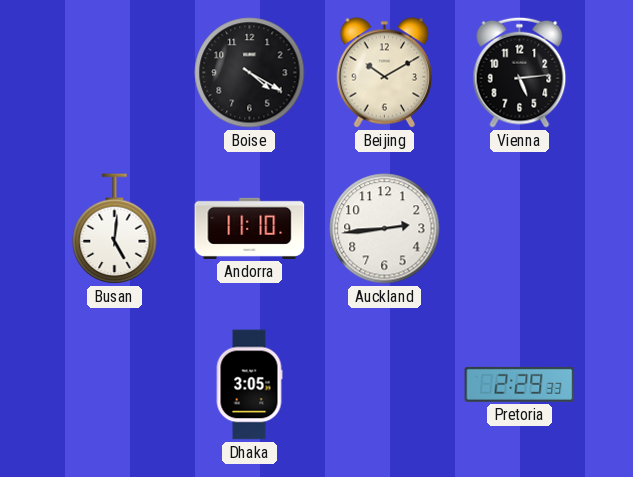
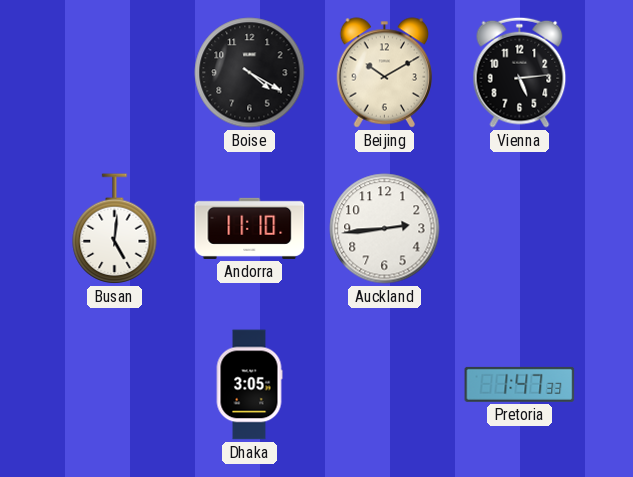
Pretoria: 2:29 -> 1:47
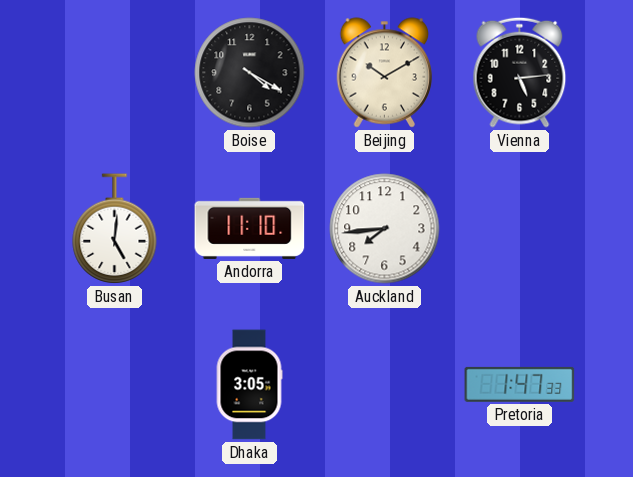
Auckland: 2:44 -> 7:44
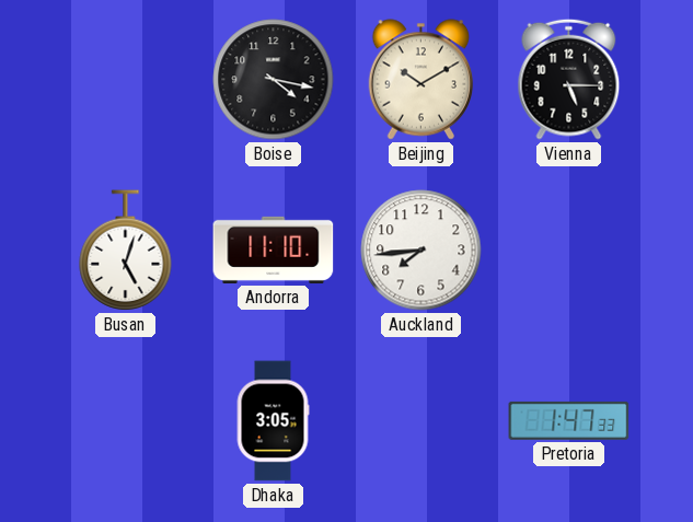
Boise: 4:20 -> 4:17
Vienna: 5:14 -> 5:15
Busan: 5:01 -> 5:03
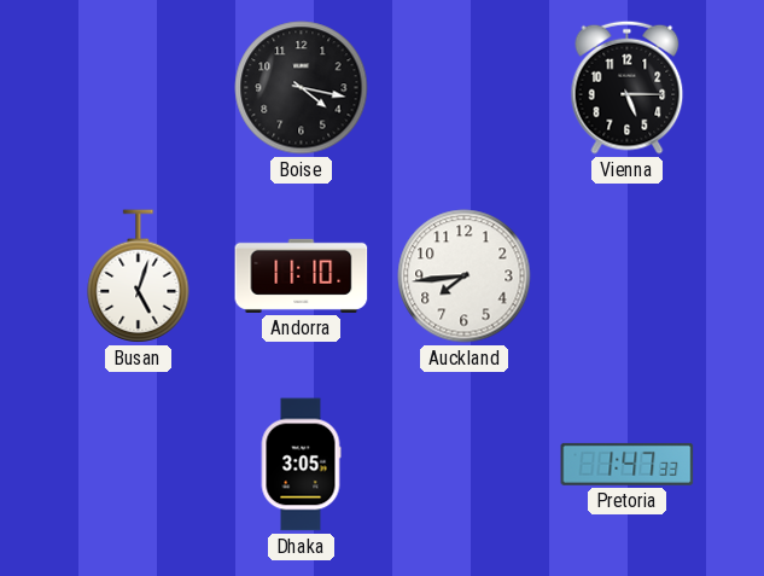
Beijing: 10:10 -> none
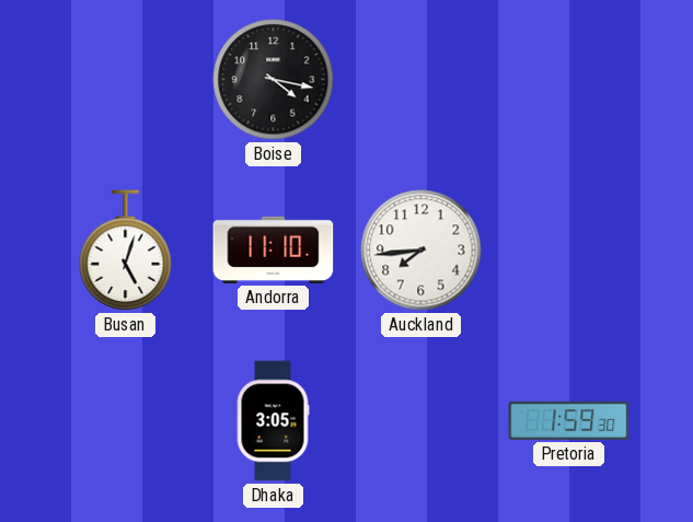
Vienna: 5:15 -> none
Pretoria: 1:47 -> 1:59
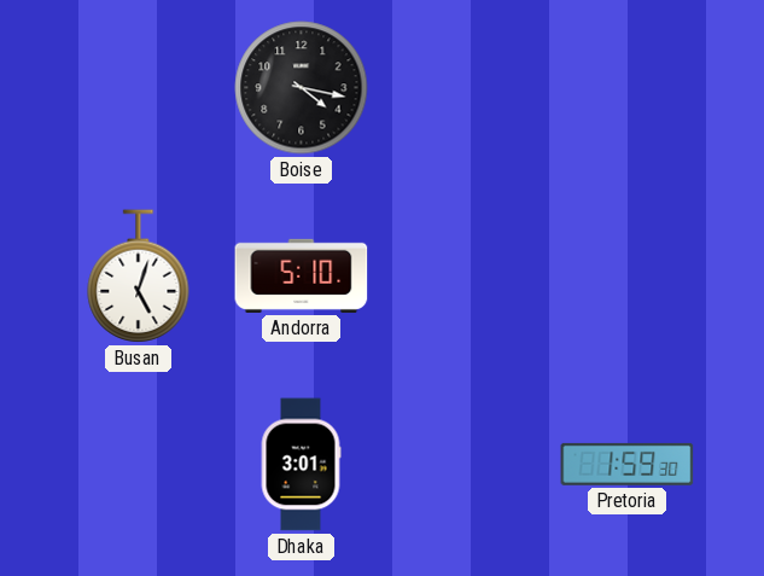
Andorra: 11:10 -> 5:10
Auckland: 7:44 -> none
Dhaka: 3:05 -> 3:01
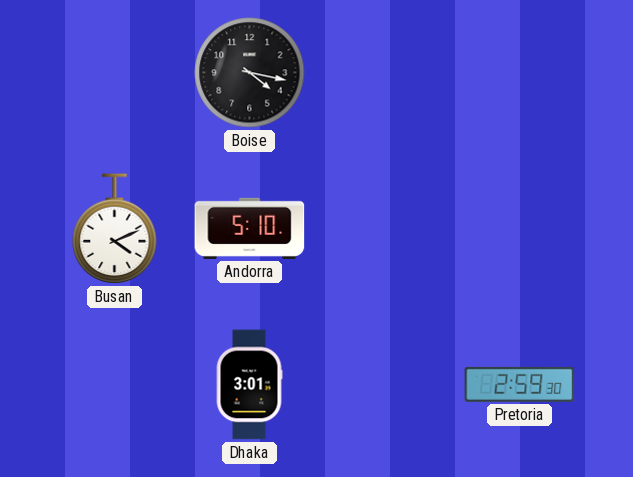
Busan: 5:03 -> 4:11
Pretoria: 1:59 -> 2:59
